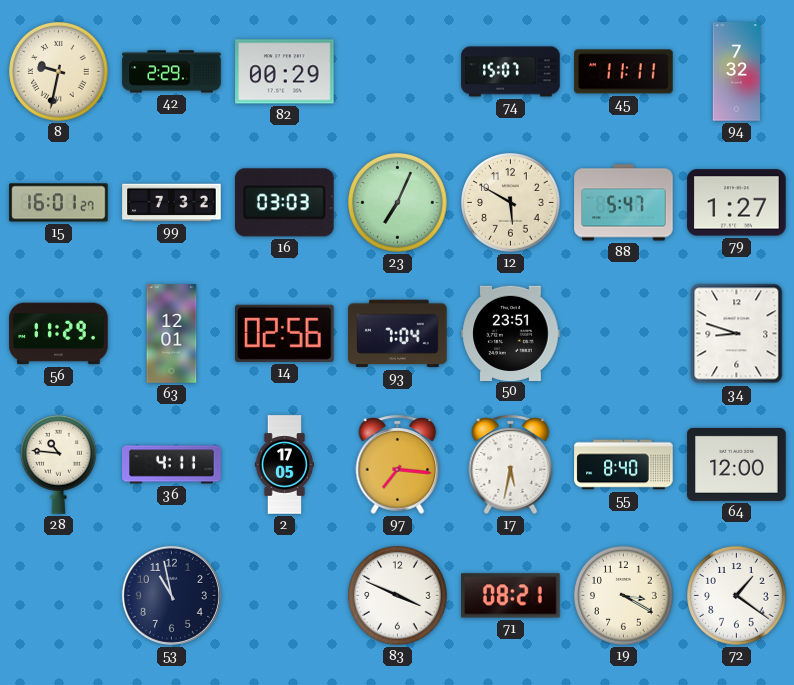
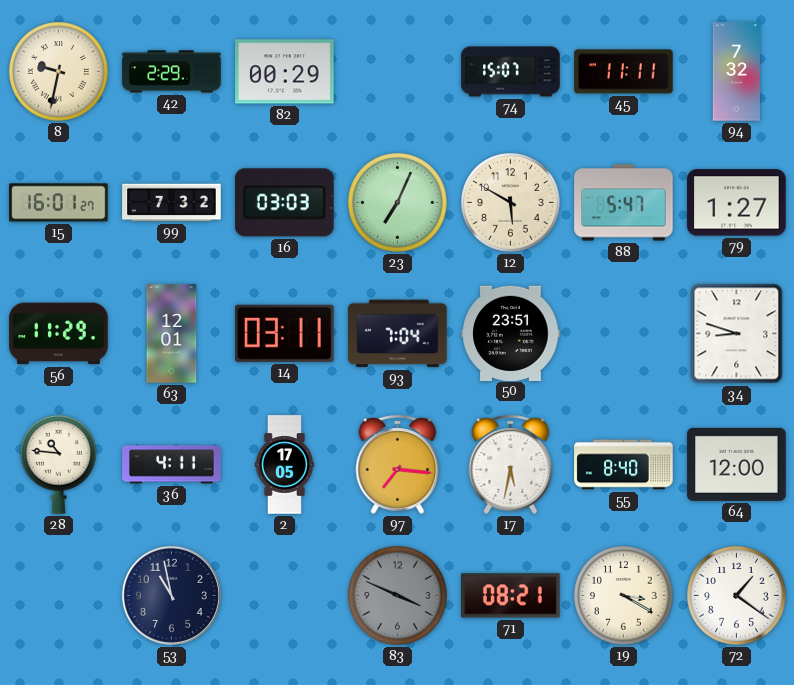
14: 02:56 -> 03:11
83 dial: white -> grey
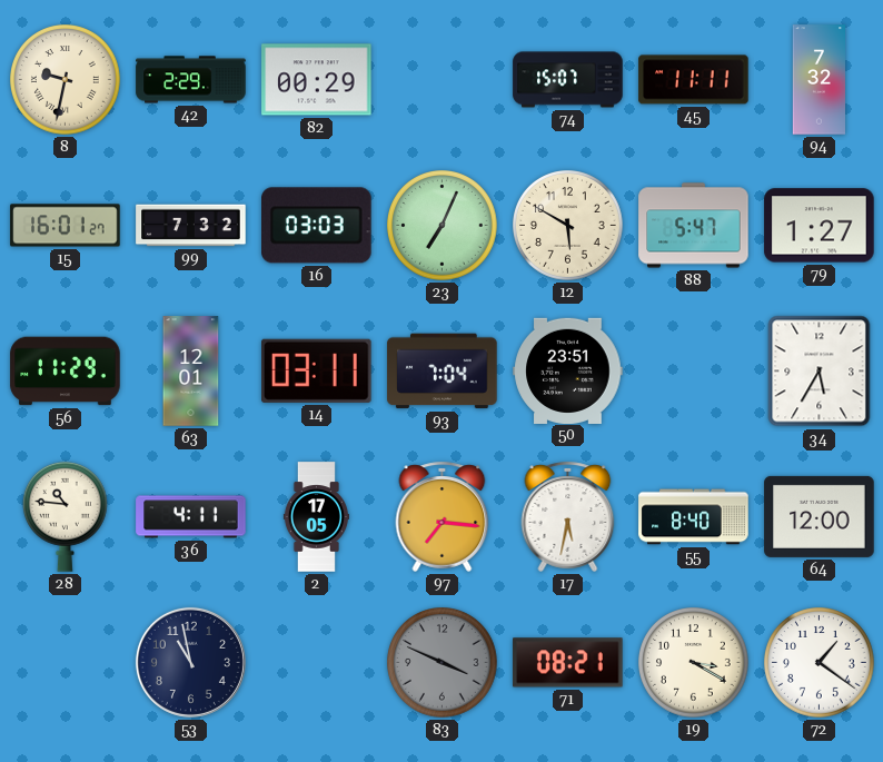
34: 8:48 -> 5:35
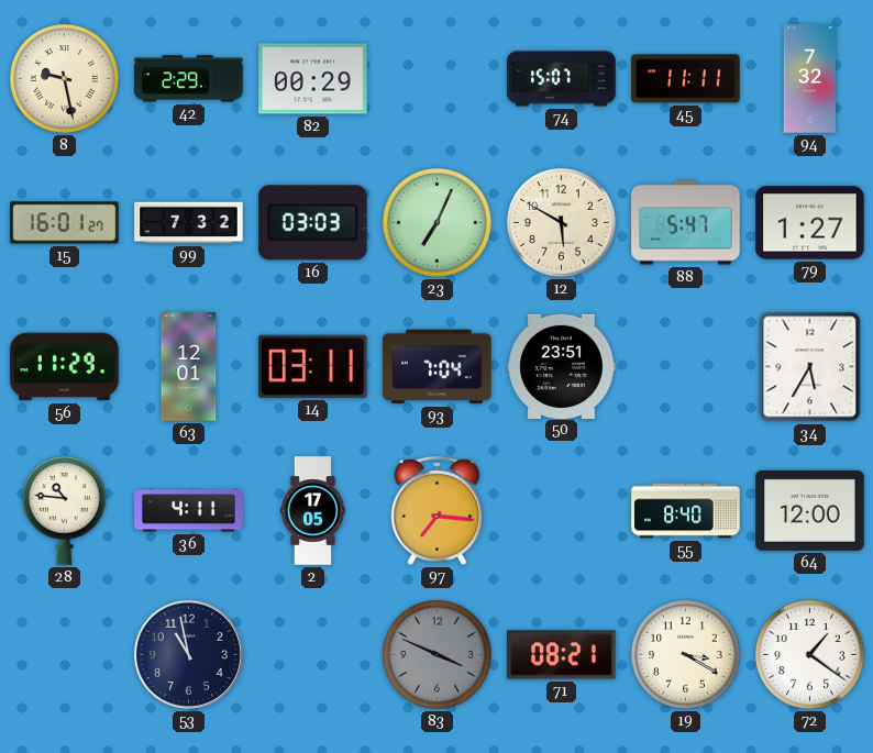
8: 9:32 -> 9:28
17: 5:32 -> none
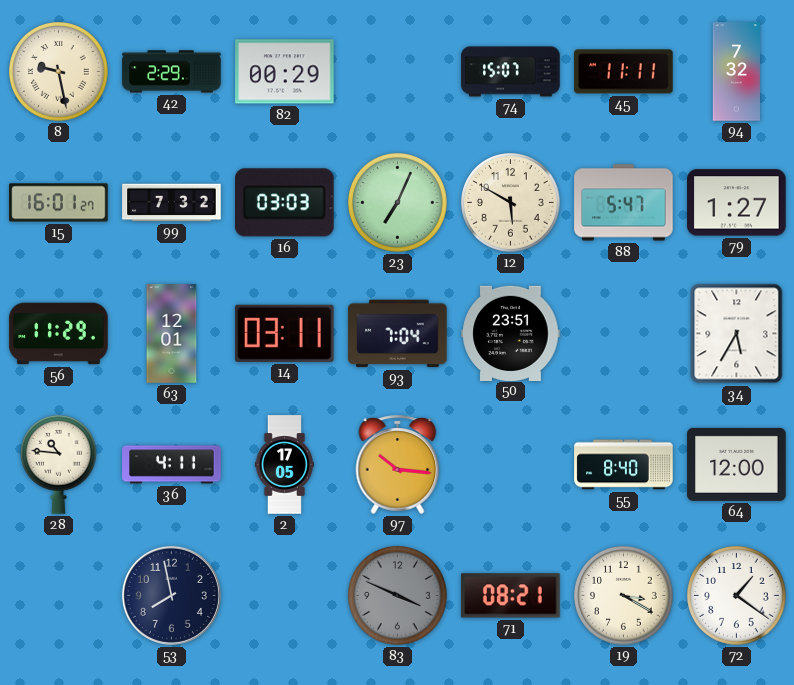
97: 7:16 -> 10:16
53: 10:58 -> 7:58
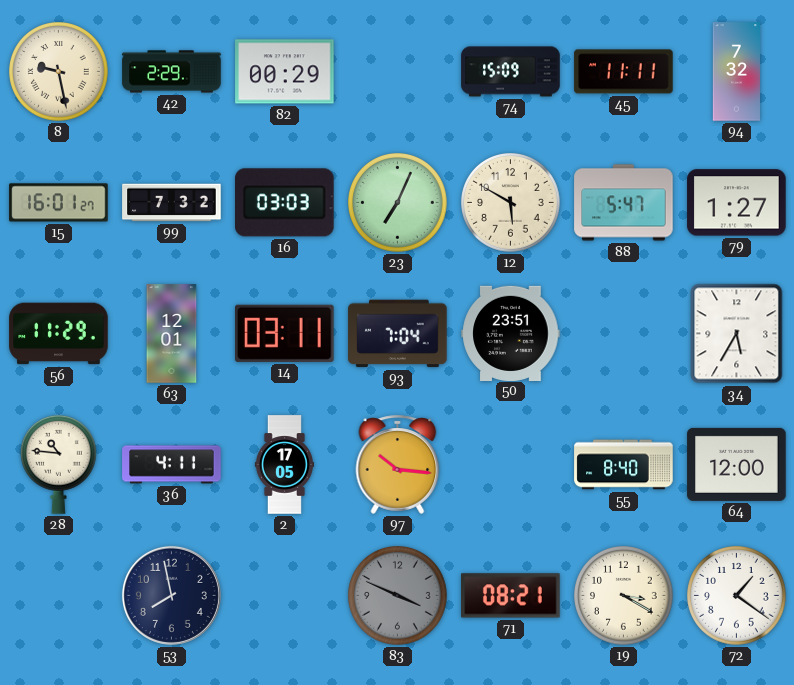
74: 15:07 -> 15:09
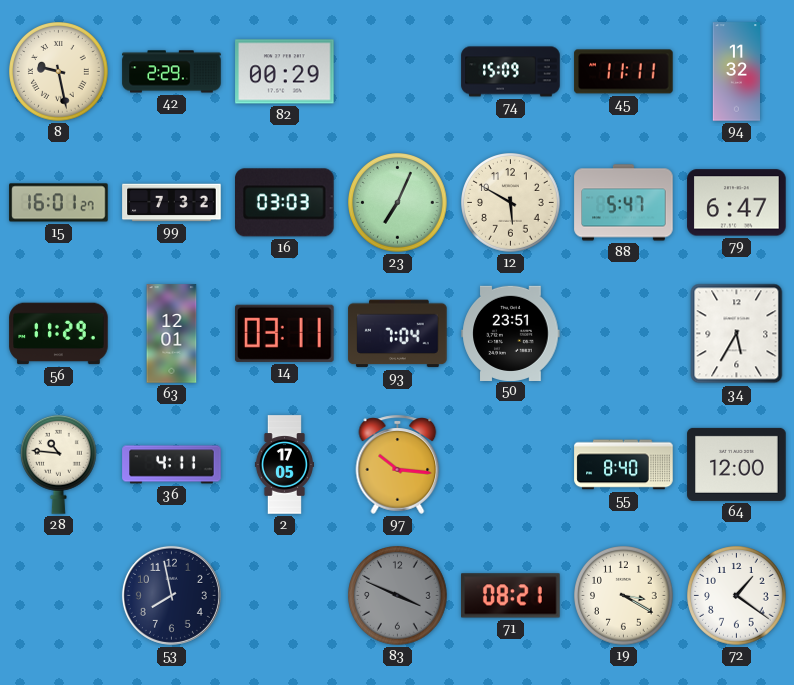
94: 7:32 -> 11:32
79: 1:27 -> 6:47
